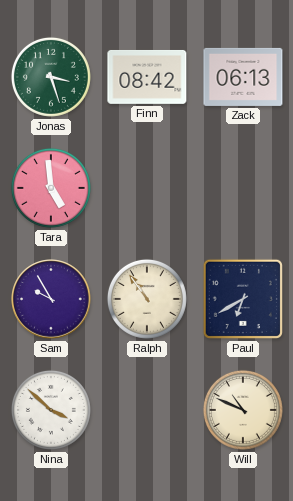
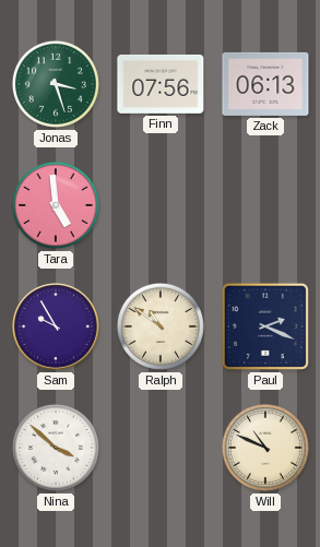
Finn: 08:42 -> 07:56
Ralph: 10:54 -> 10:51
Paul: 6:40 -> 2:19
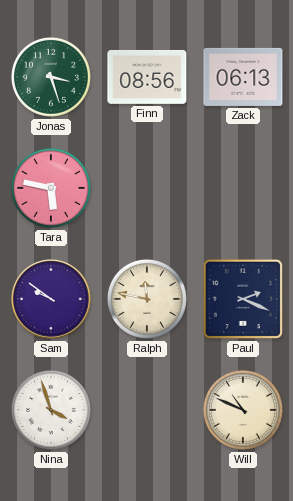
Finn: 07:56 -> 08:56
Tara: 4:59 -> 5:47
Sam: 9:55 -> 9:51
Ralph: 10:51 -> 11:47
Nina: 3:52 -> 3:57
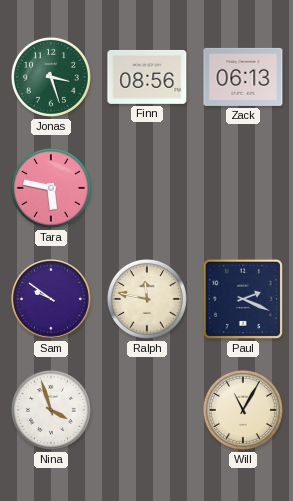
Will: 10:49 -> 11:05
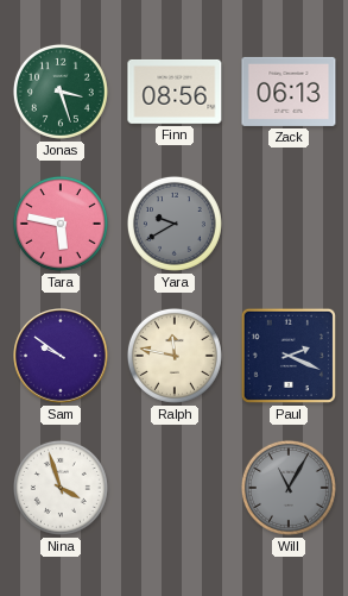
Yara: none -> 9:40
Will dial: cream -> grey
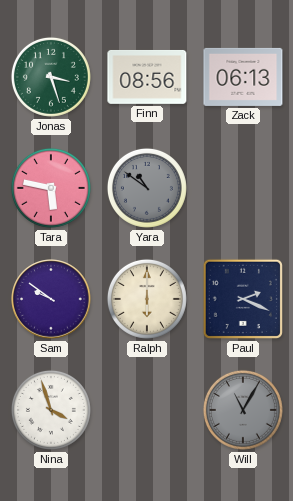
Yara: 9:40 -> 10:51
Ralph: 11:47 -> 6:00
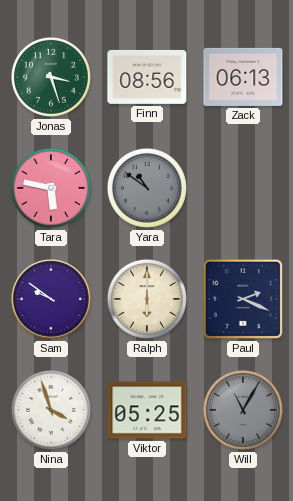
Viktor: none -> 05:25
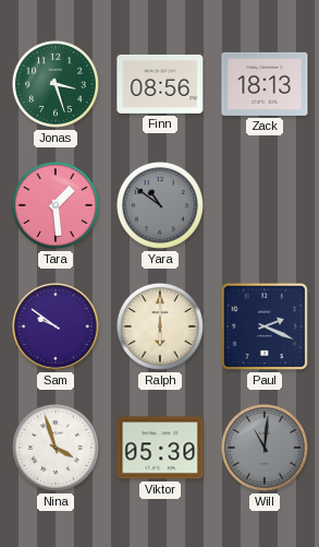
Zack: 06:13 -> 18:13
Tara: 5:47 -> 1:29
Viktor: 05:25 -> 05:30
Will: 11:05 -> 11:01
